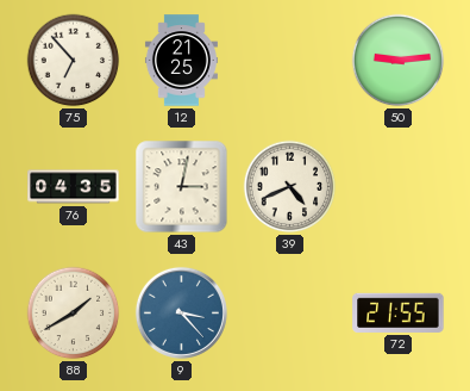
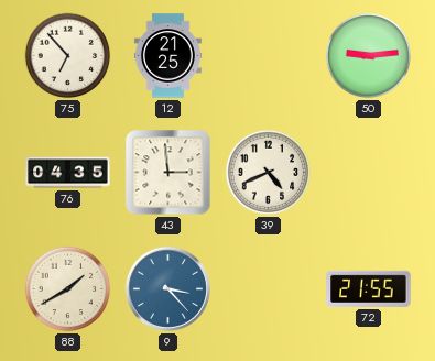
43: 3:02 -> 2:59
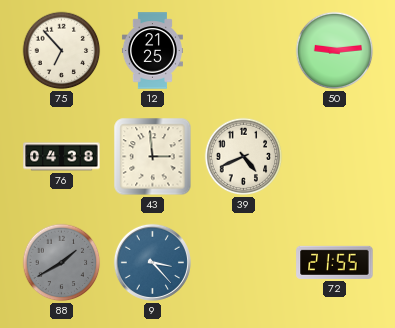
76: 04:35 -> 04:38
88 dial: cream -> grey
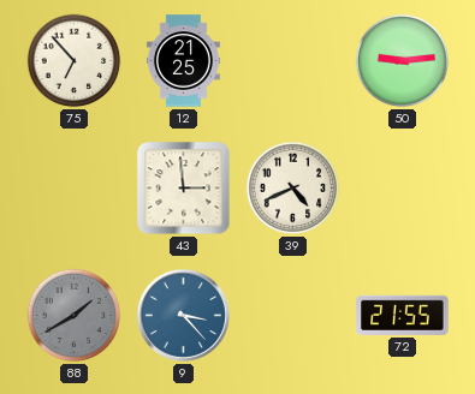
76: 04:38 -> none
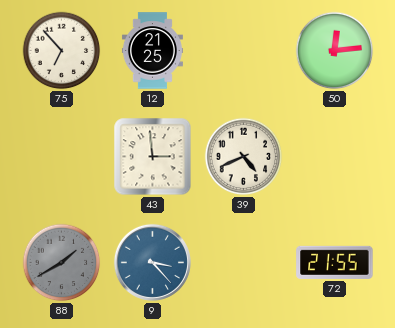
50: 9:14 -> 12:14
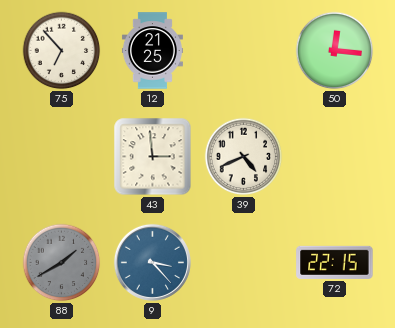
50: 12:14 -> 12:16
72: 21:55 -> 22:15
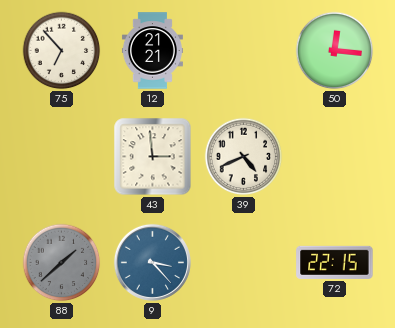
12: 21:25 -> 21:21
88: 1:40 -> 1:38
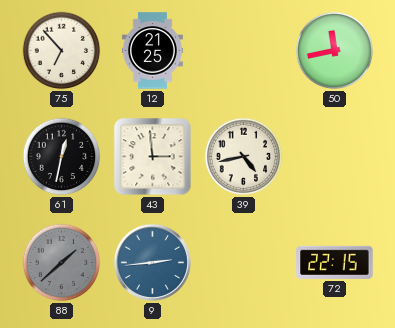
12: 21:21 -> 21:25
50: 12:16 -> 11:43
61: none -> 12:32
39: 4:41 -> 4:43
9: 3:23 -> 2:44
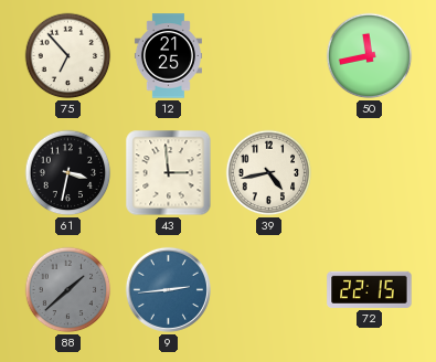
61: 12:32 -> 3:32
